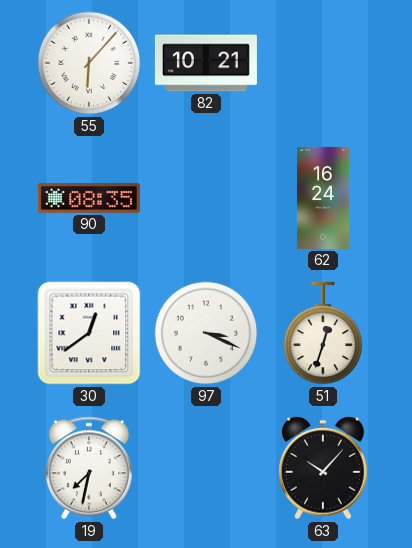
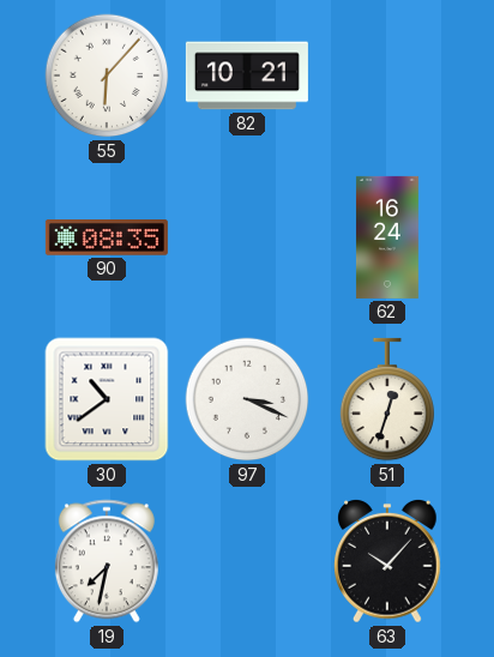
30: 12:39 -> 10:39
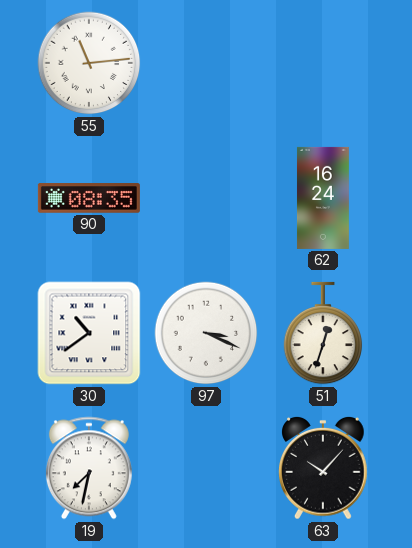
55: 6:07 -> 11:14
82: 10:21 -> none
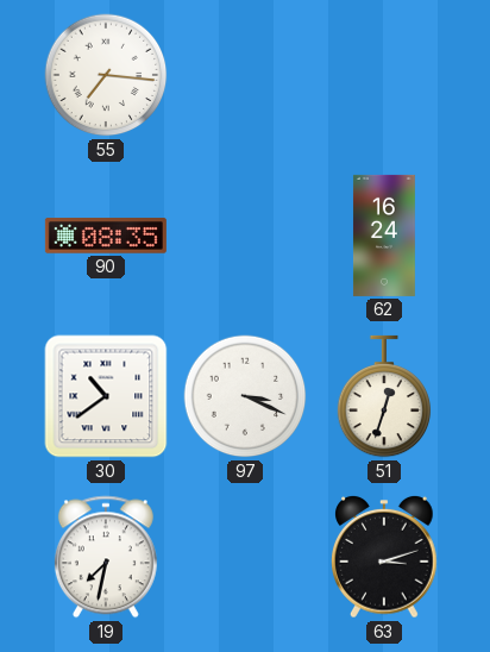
55: 11:14 -> 7:16
63: 10:07 -> 3:12
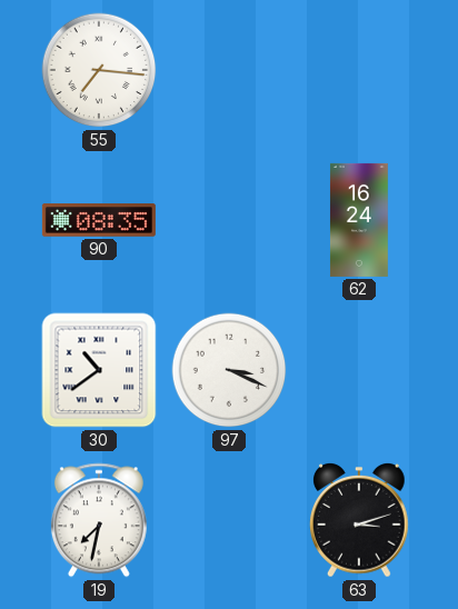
51: 12:33 -> none
